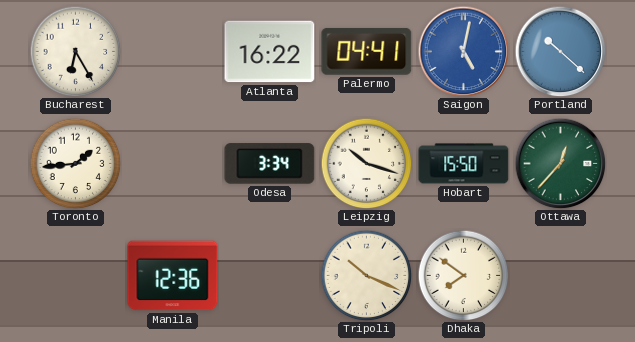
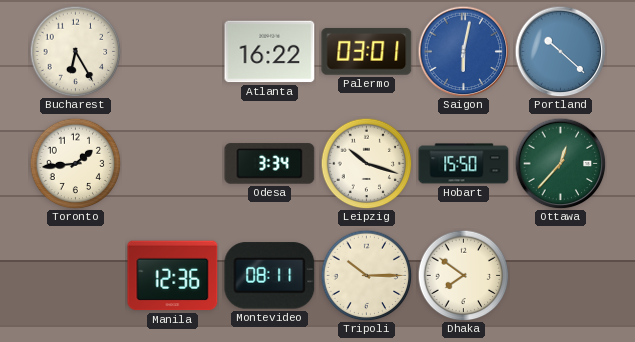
Palermo: 04:41 -> 03:01
Saigon: 5:02 -> 6:02
Montevideo: none -> 08:11
Tripoli: 10:19 -> 10:15
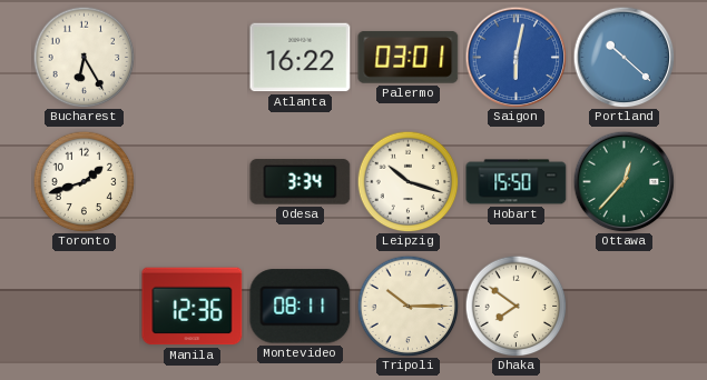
Toronto: 1:44 -> 1:42
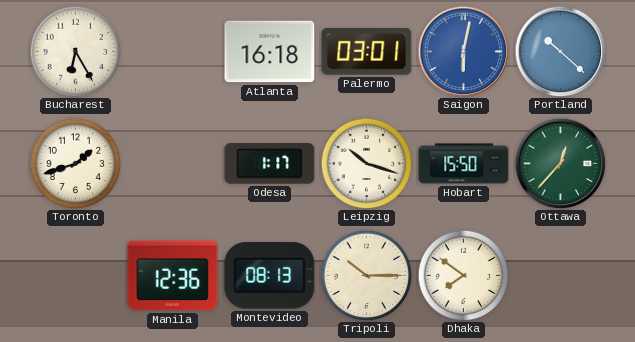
Atlanta: 16:22 -> 16:18
Odesa: 3:34 -> 1:17
Montevideo: 08:11 -> 08:13
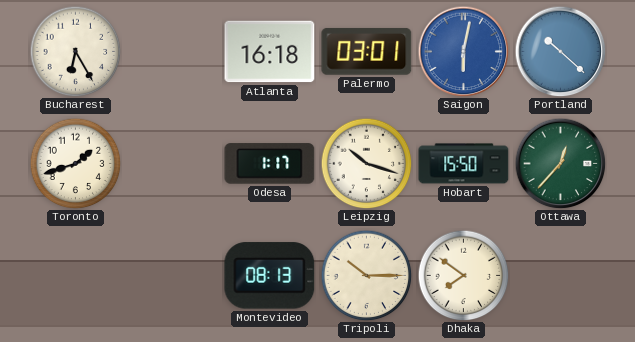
Manila: 12:36 -> none
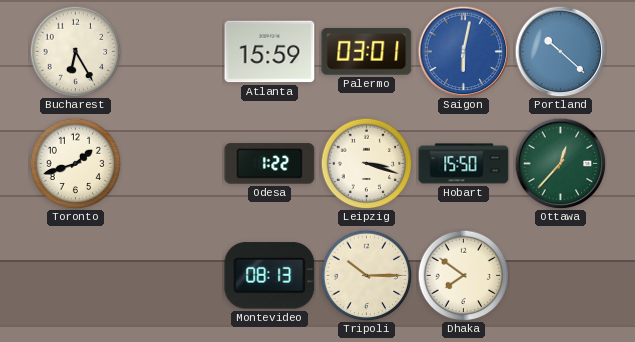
Atlanta: 16:18 -> 15:59
Odesa: 1:17 -> 1:22
Leipzig: 10:18 -> 3:18
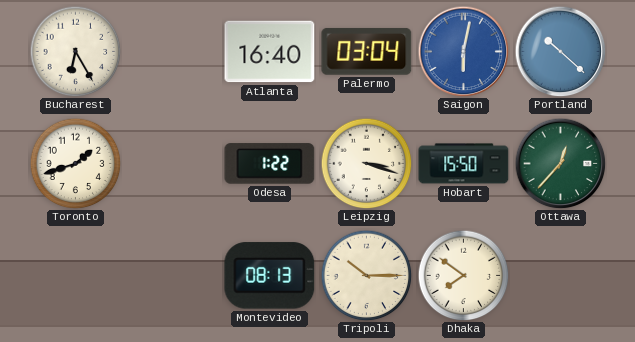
Atlanta: 15:59 -> 16:40
Palermo: 03:01 -> 03:04
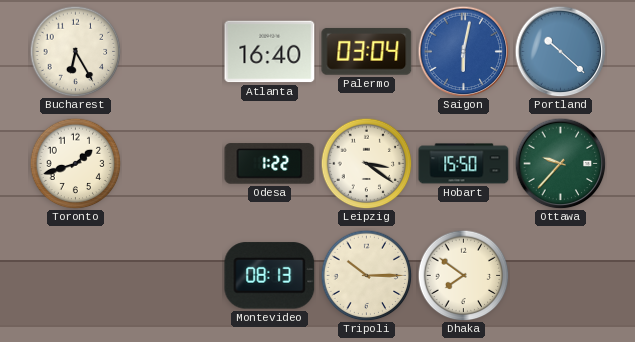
Leipzig: 3:18 -> 3:21
Ottawa: 12:37 -> 9:37
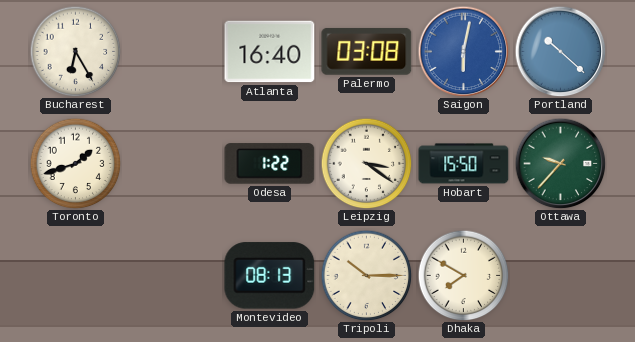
Palermo: 03:04 -> 03:08
Dhaka: 7:51 -> 7:50
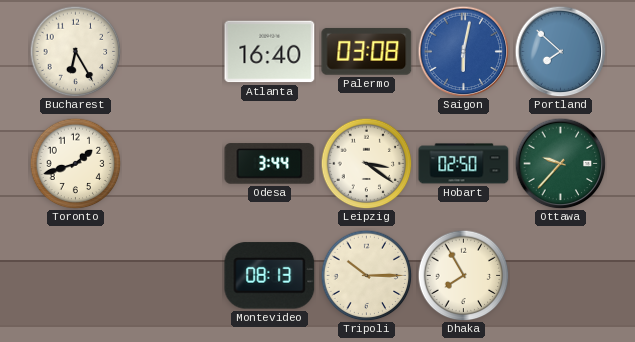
Portland: 10:22 -> 7:52
Odesa: 1:22 -> 3:44
Hobart: 15:50 -> 02:50
Dhaka: 7:50 -> 7:55
